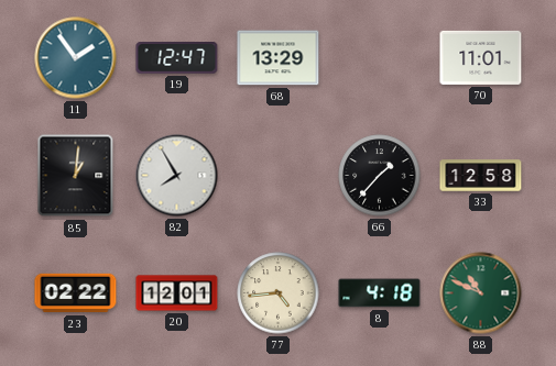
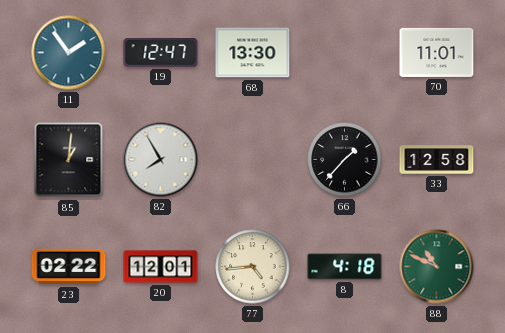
68: 13:29 -> 13:30
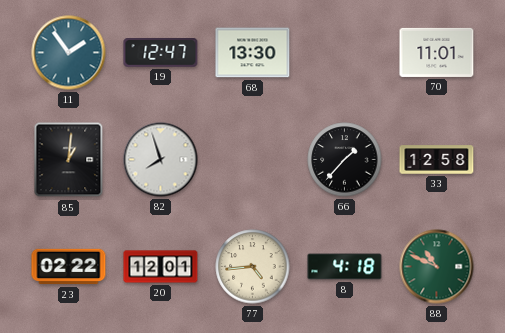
82: 7:55 -> 7:57
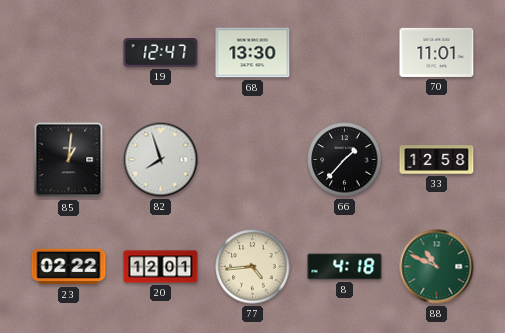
11: 1:54 -> none
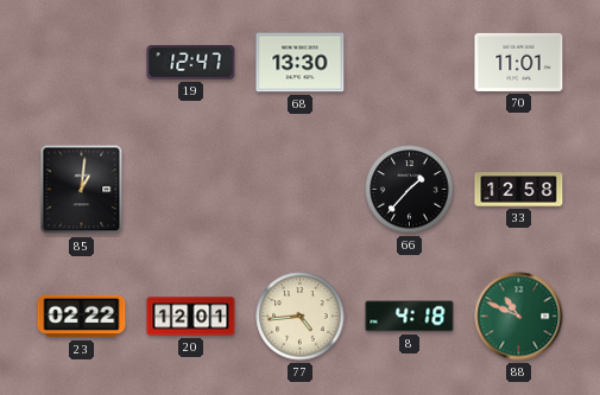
82: 7:57 -> none
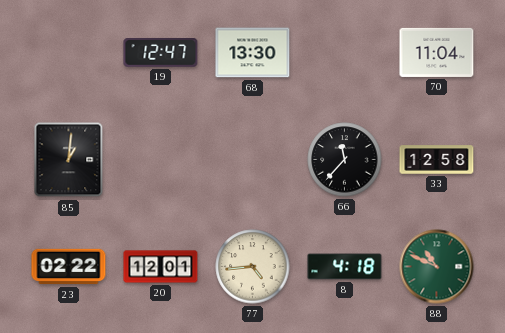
70: 11:01 -> 11:04
66: 1:37 -> 11:37
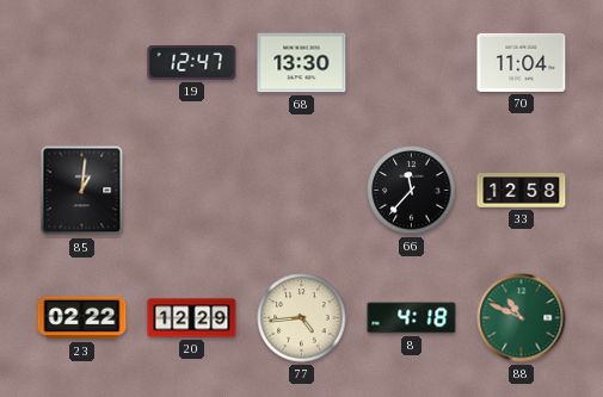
20: 12:01 -> 12:29
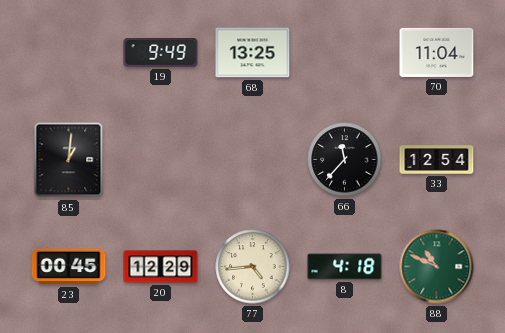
19: 12:47 -> 9:49
68: 13:30 -> 13:25
33: 12:58 -> 12:54
23: 02:22 -> 00:45
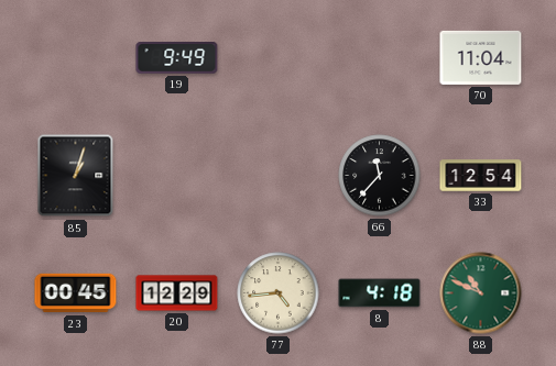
68: 13:25 -> none
85: 1:01 -> 1:03
